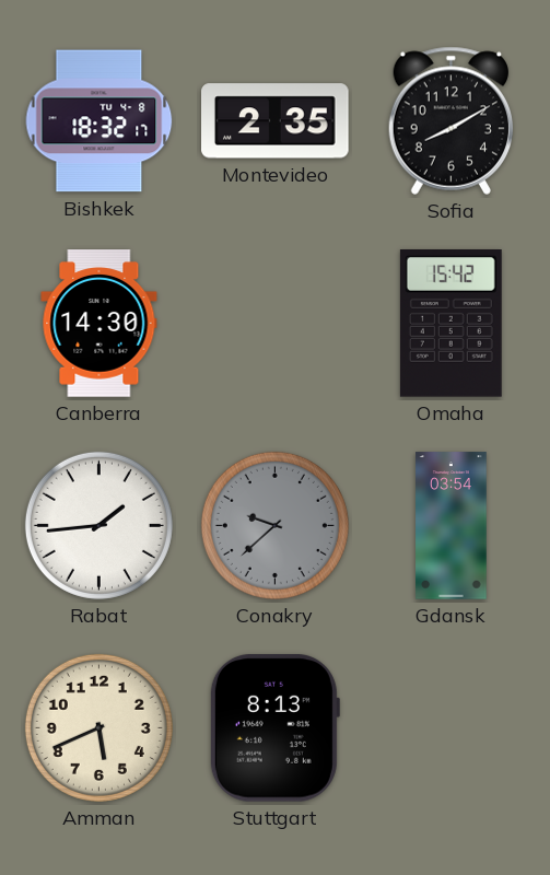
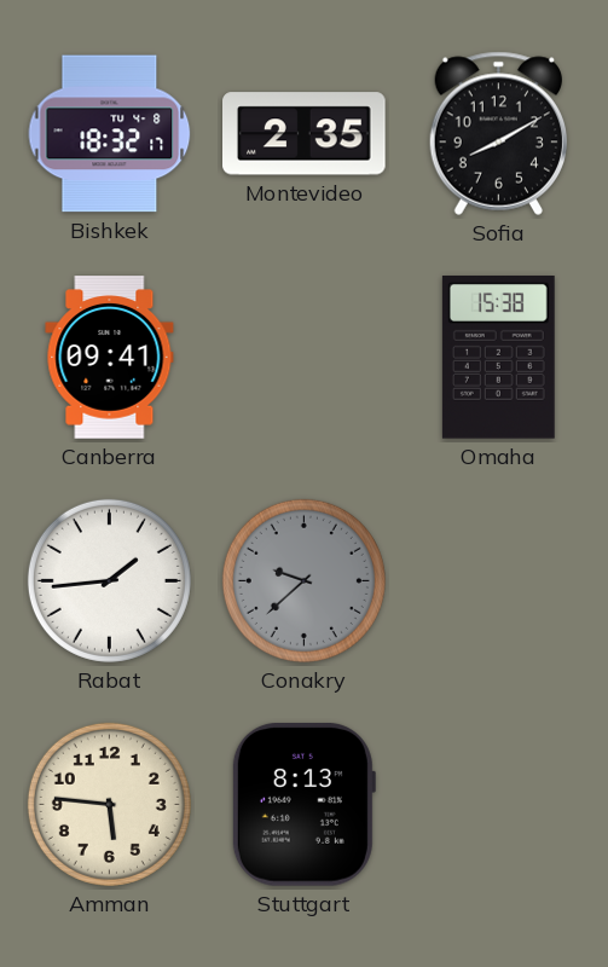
Canberra: 14:30 -> 09:41
Omaha: 15:42 -> 15:38
Gdansk: 03:54 -> none
Amman: 5:41 -> 5:46
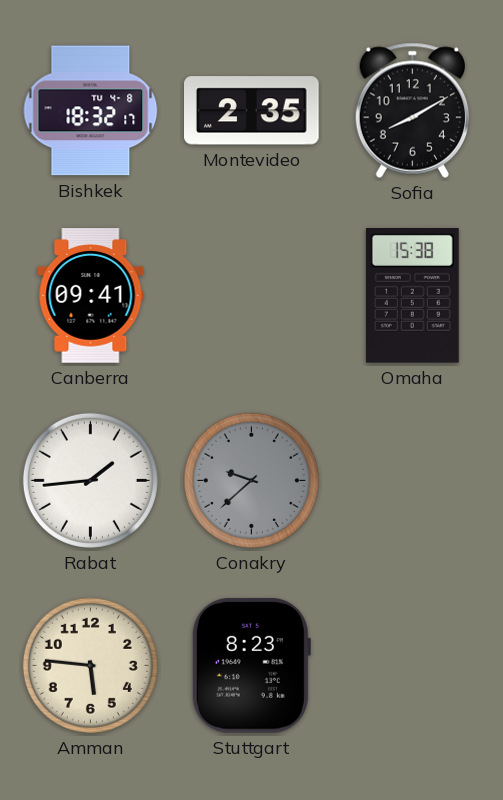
Stuttgart: 8:13 -> 8:23
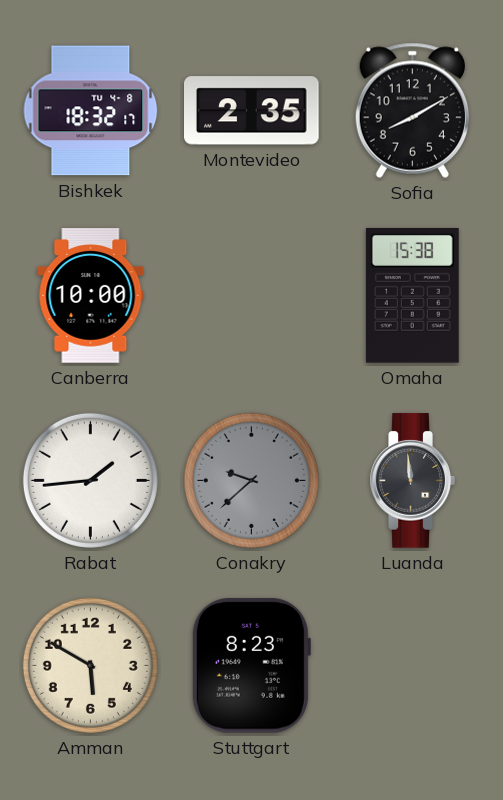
Canberra: 09:41 -> 10:00
Luanda: none -> 11:59
Amman: 5:46 -> 5:50
